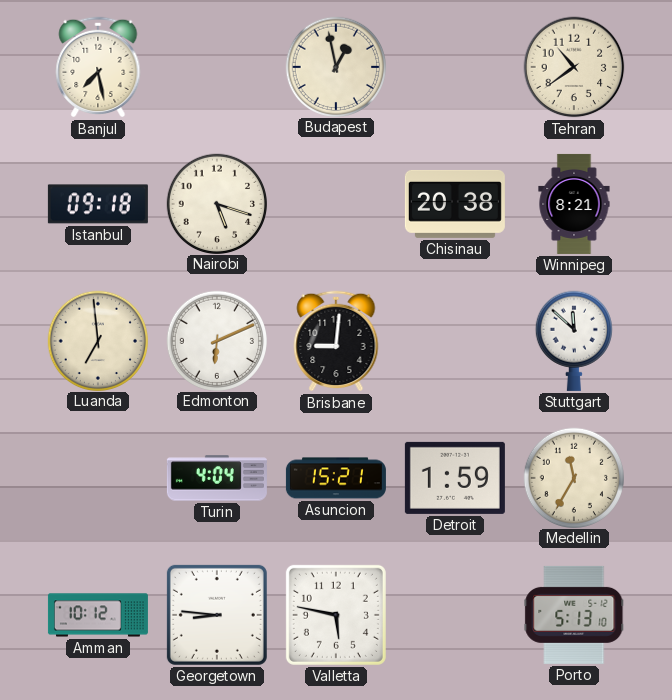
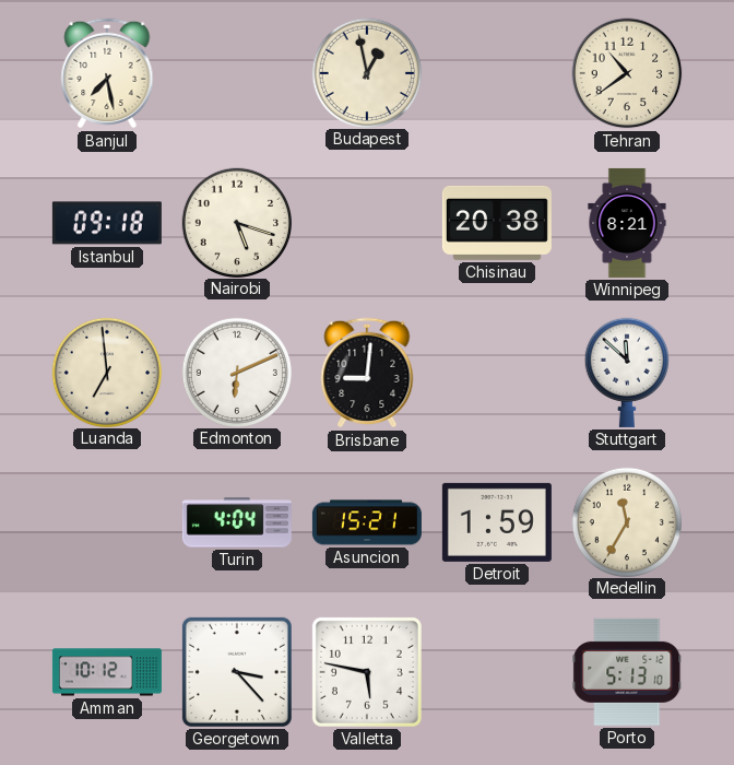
Georgetown: 8:46 -> 3:23
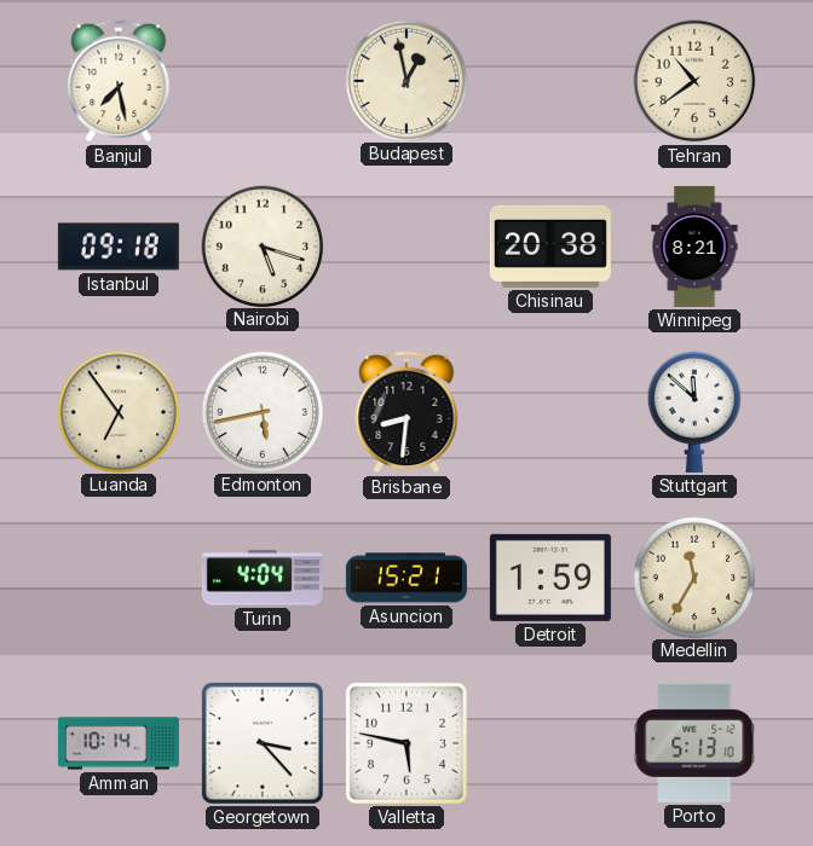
Luanda: 6:59 -> 6:54
Edmonton: 6:11 -> 5:43
Brisbane: 9:01 -> 8:31
Amman: 10:12 -> 10:14
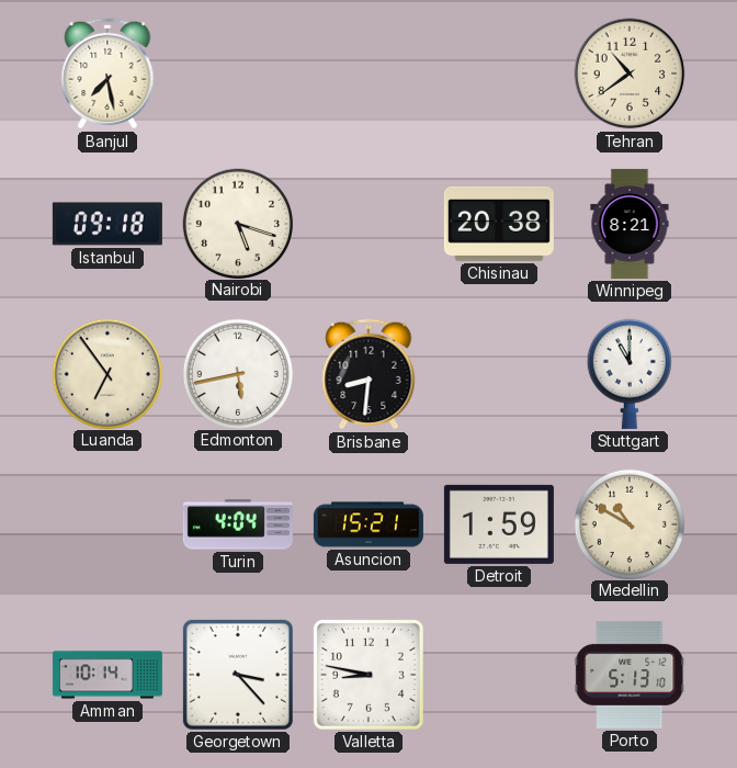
Budapest: 12:58 -> none
Stuttgart: 11:52 -> 11:00
Medellin: 11:35 -> 10:50
Valletta: 5:47 -> 8:47
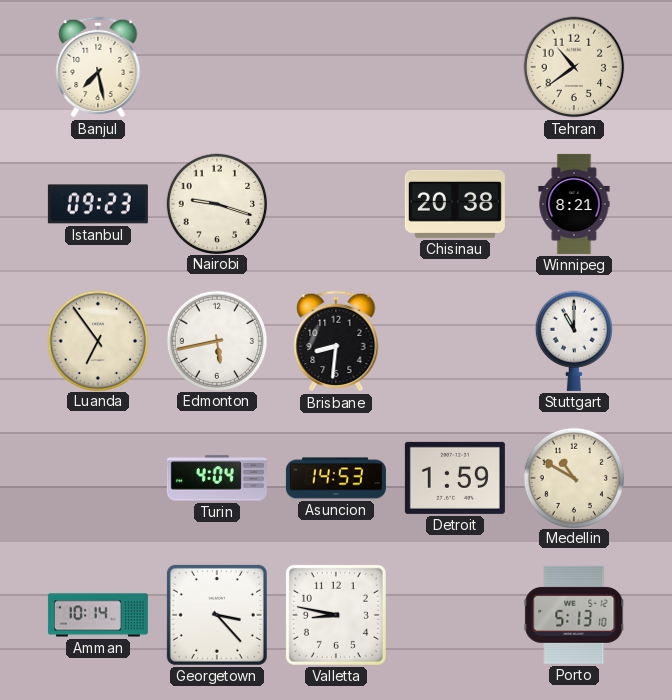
Istanbul: 09:18 -> 09:23
Nairobi: 5:18 -> 9:18
Asuncion: 15:21 -> 14:53
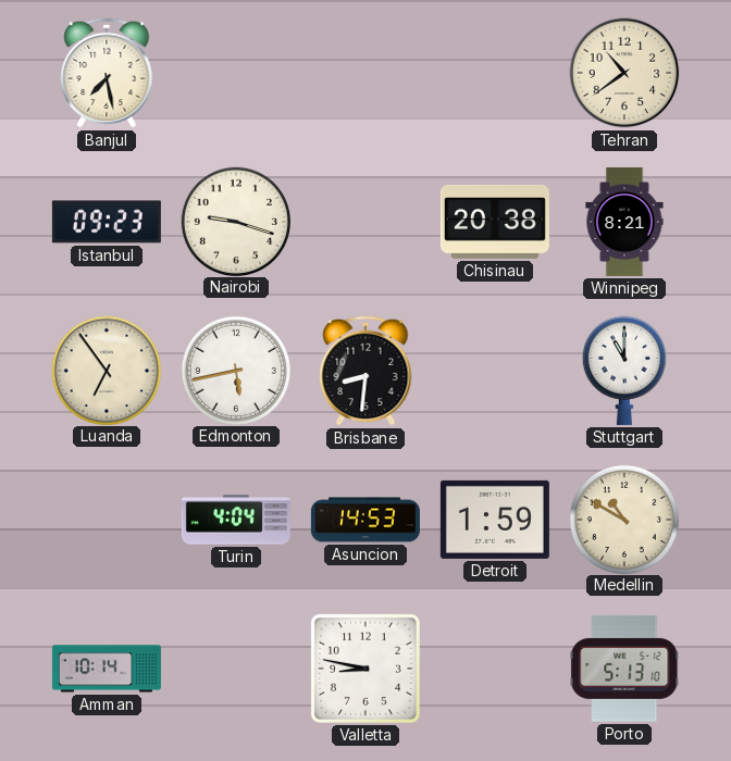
Georgetown: 3:23 -> none
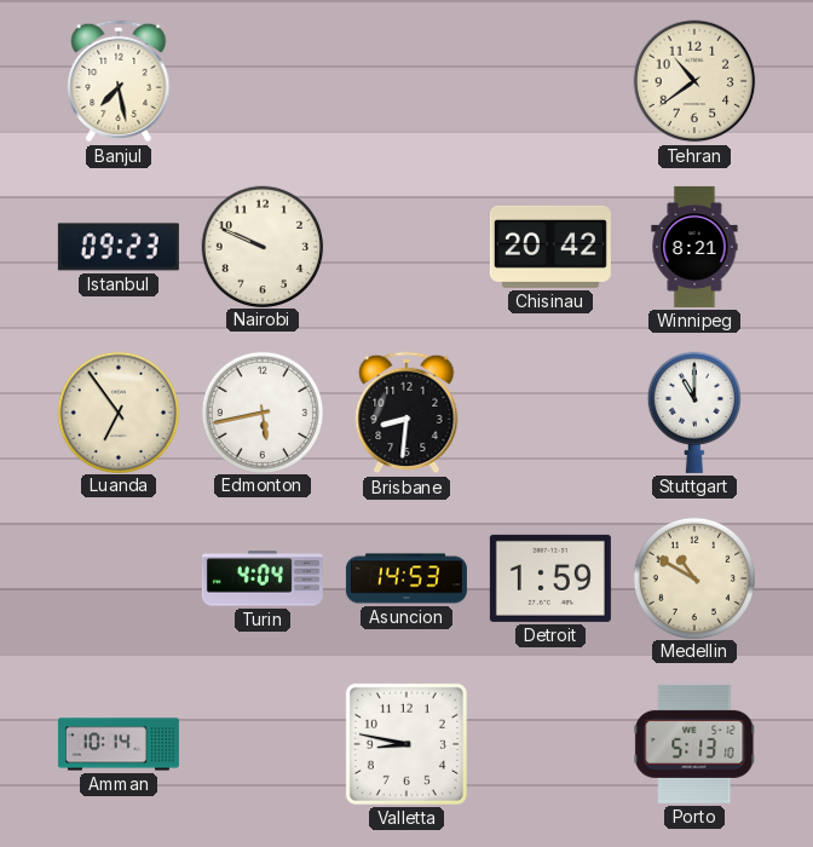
Nairobi: 9:18 -> 9:49
Chisinau: 20:38 -> 20:42
